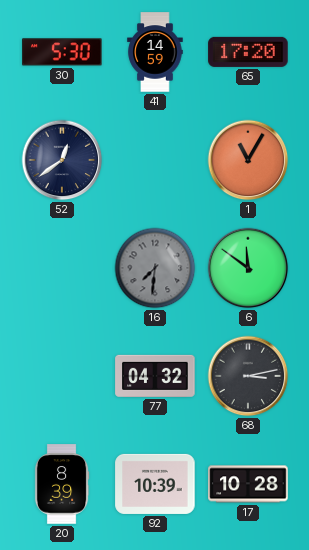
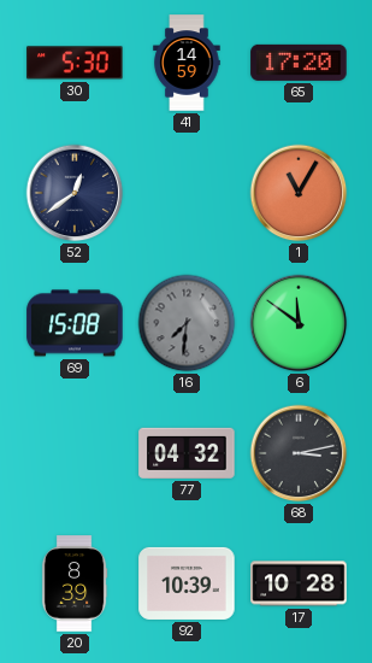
69: none -> 15:08
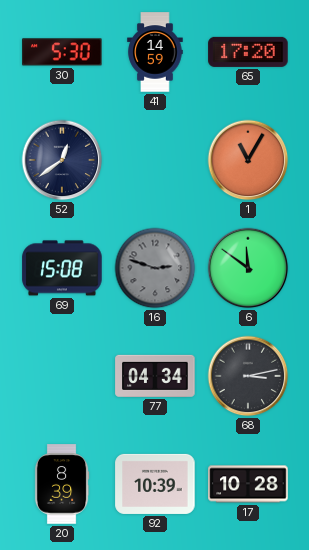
16: 7:31 -> 2:48
77: 04:32 -> 04:34
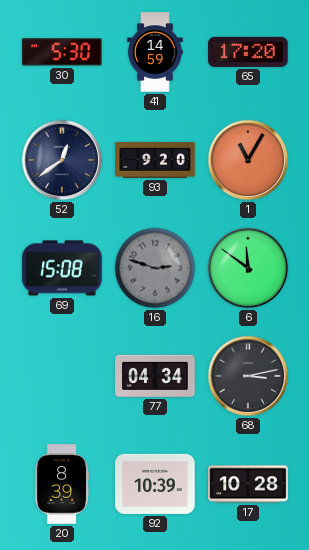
93: none -> 9:20
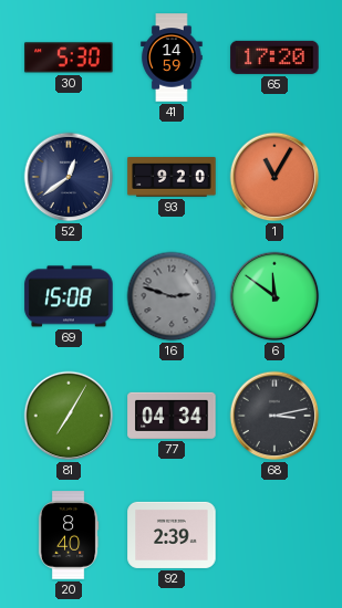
81: none -> 7:05
20: 8:39 -> 8:40
92: 10:39 -> 2:39
17: 10:28 -> none
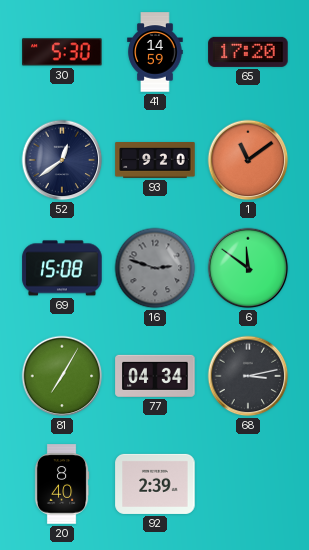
1: 11:05 -> 11:09
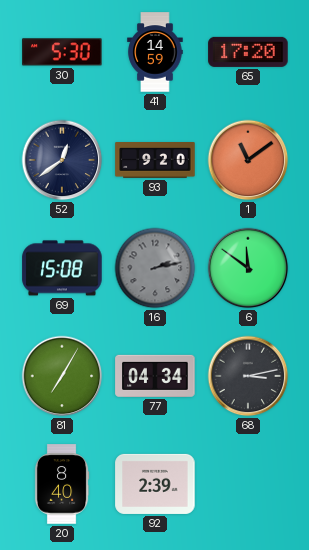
16: 2:48 -> 2:13
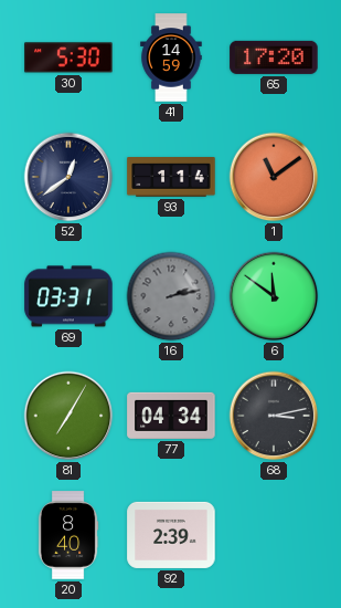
93: 9:20 -> 1:14
69: 15:08 -> 03:31
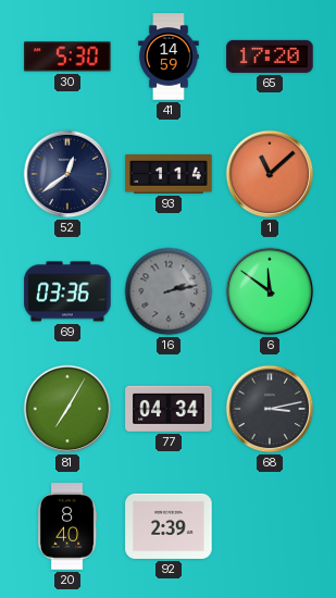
1: 11:09 -> 11:08
69: 03:31 -> 03:36
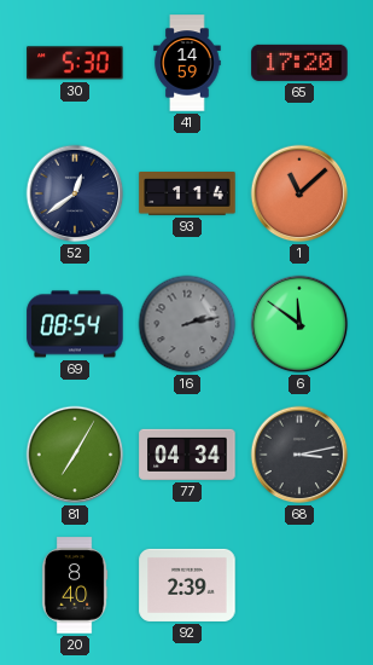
69: 03:36 -> 08:54
